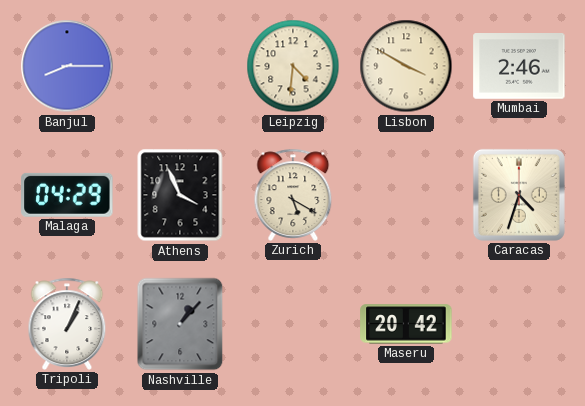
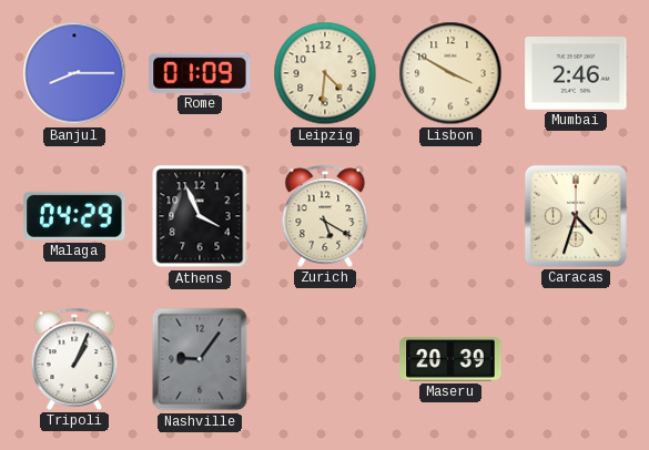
Rome: none -> 01:09
Nashville: 1:07 -> 9:06
Maseru: 20:42 -> 20:39
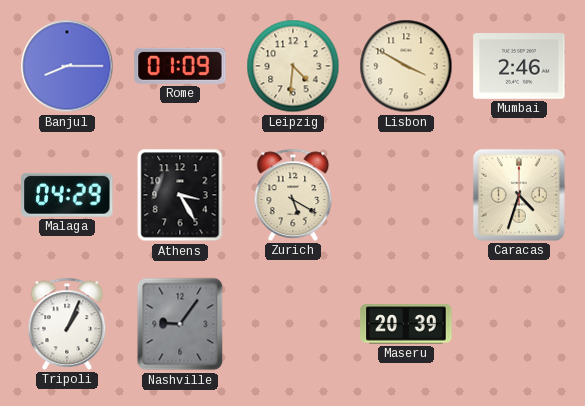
Athens: 3:56 -> 3:25
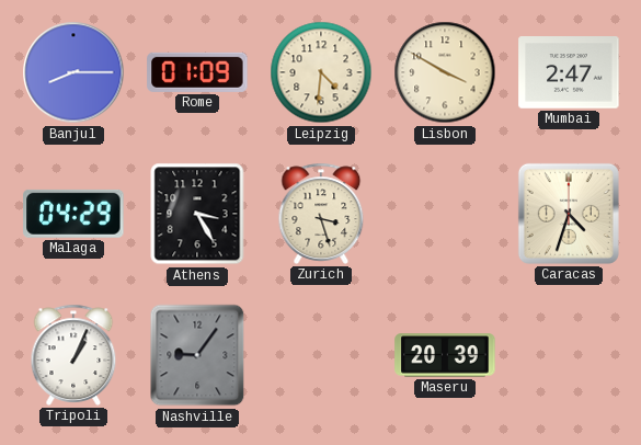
Mumbai: 2:46 -> 2:47
Zurich: 5:20 -> 3:27
